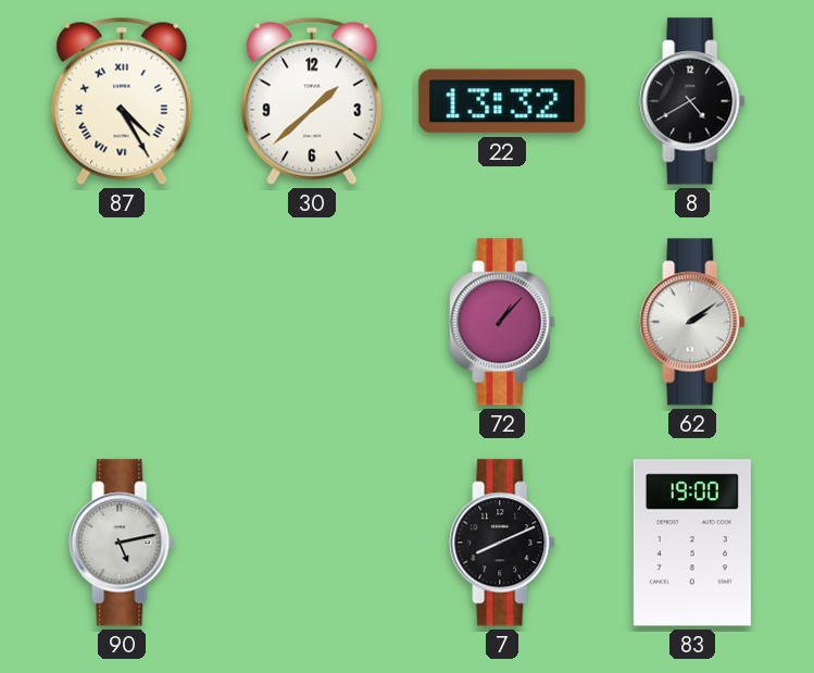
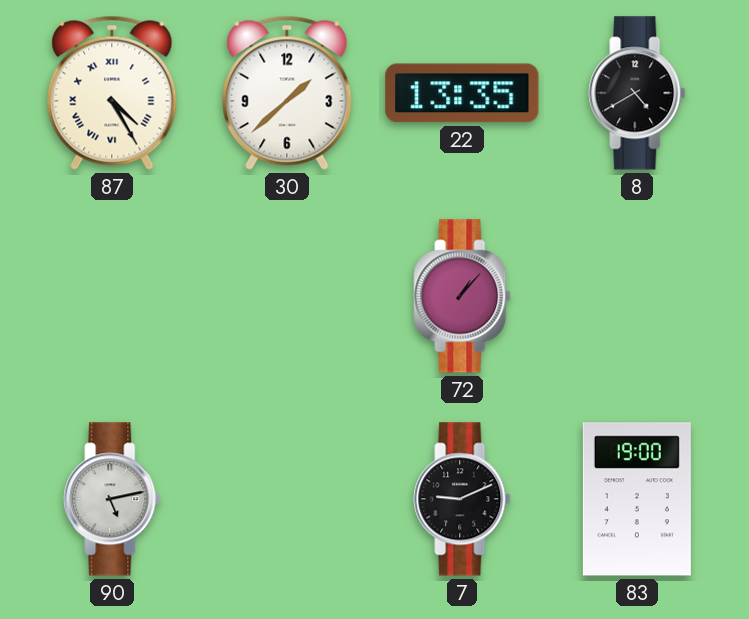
22: 13:32 -> 13:35
62: 2:09 -> none
7: 8:11 -> 9:11
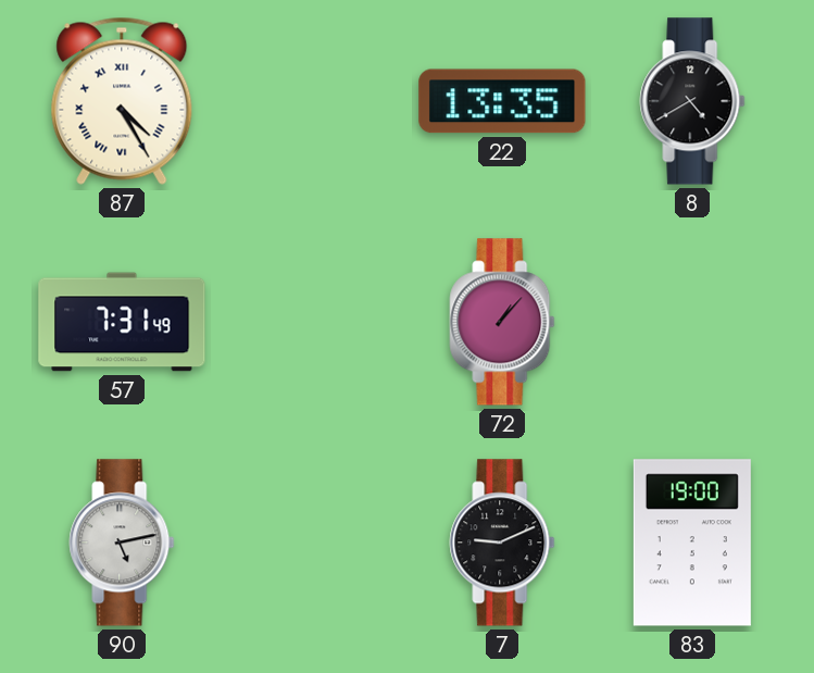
30: 1:38 -> none
57: none -> 7:31
